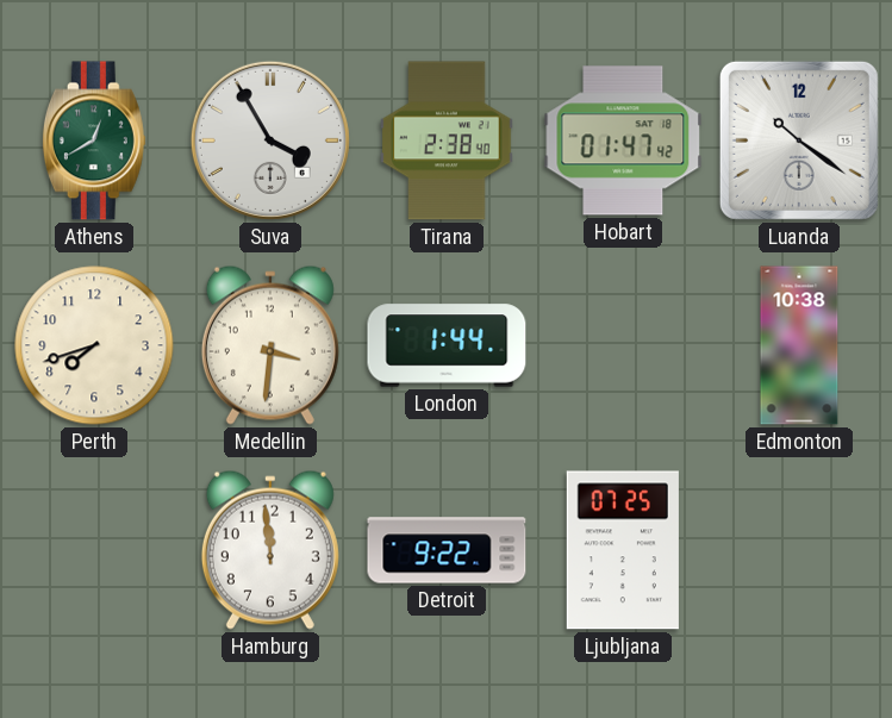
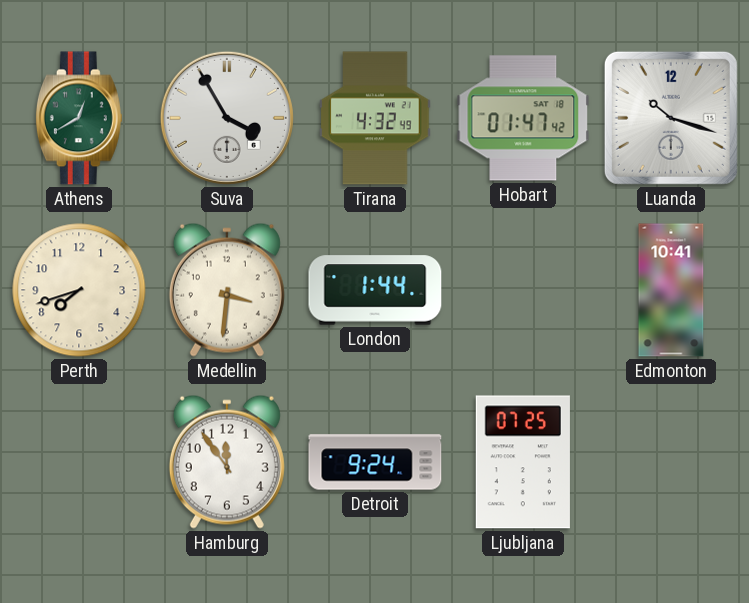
Tirana: 2:38 -> 4:32
Luanda: 10:21 -> 10:18
Edmonton: 10:38 -> 10:41
Hamburg: 11:59 -> 11:54
Detroit: 9:22 -> 9:24
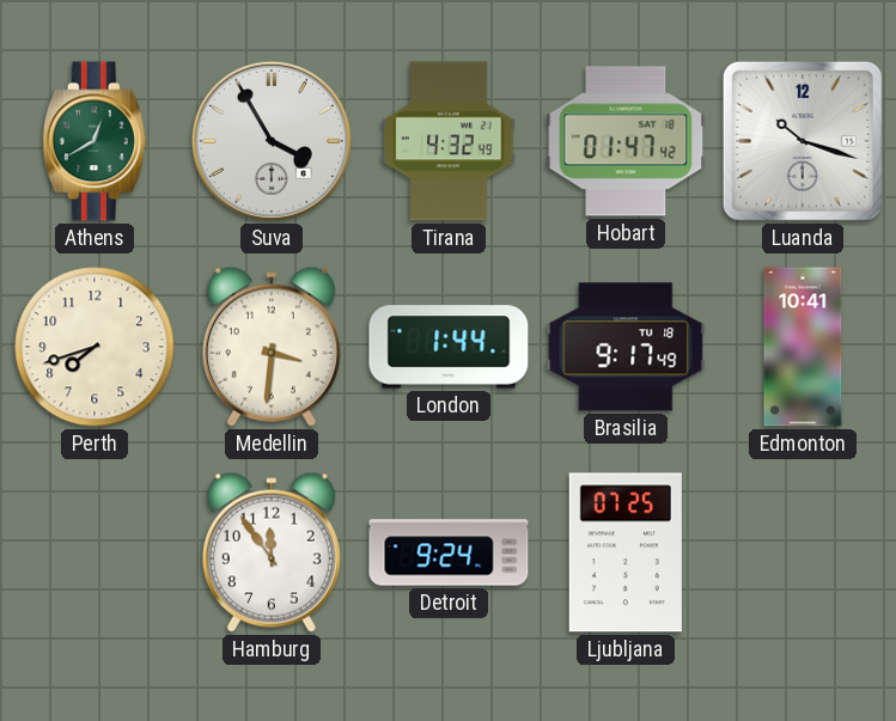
Brasilia: none -> 9:17
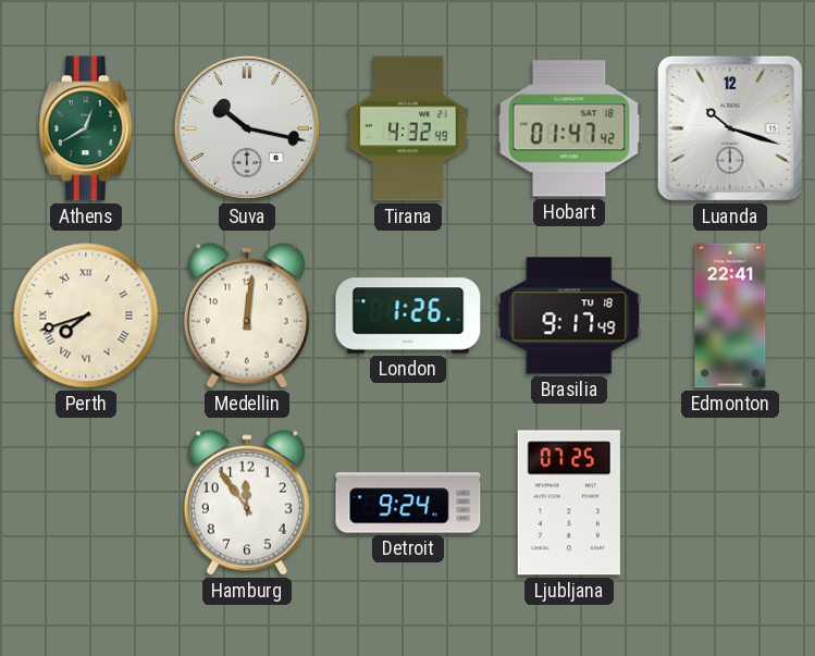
Suva: 3:55 -> 10:17
Perth numerals: Arabic -> Roman
Medellin: 3:31 -> 12:01
London: 1:44 -> 1:26
Edmonton: 10:41 -> 22:41
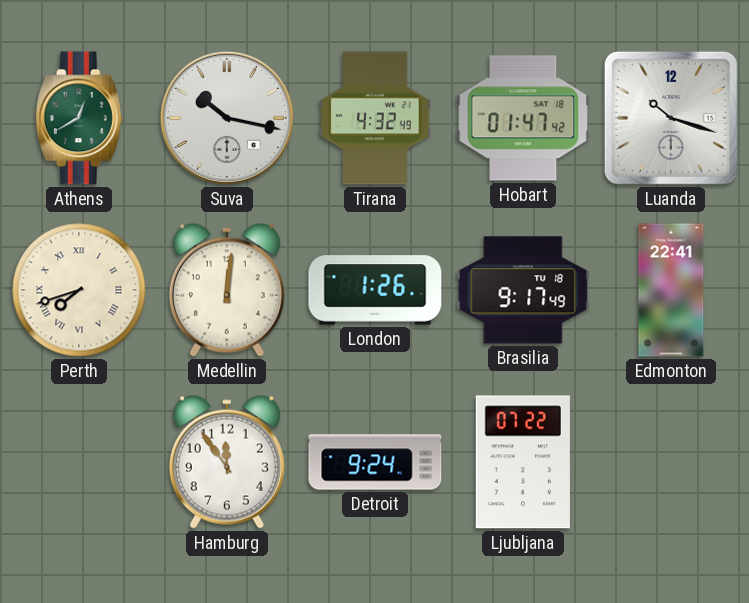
Ljubljana: 07:25 -> 07:22
